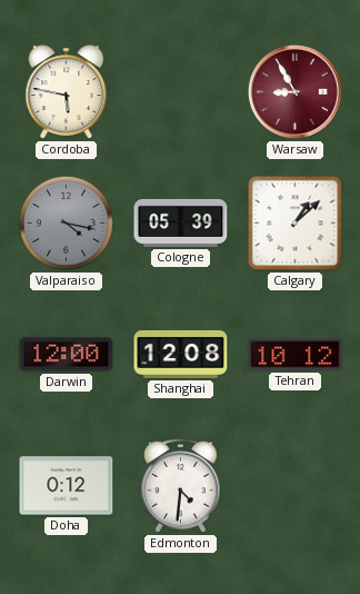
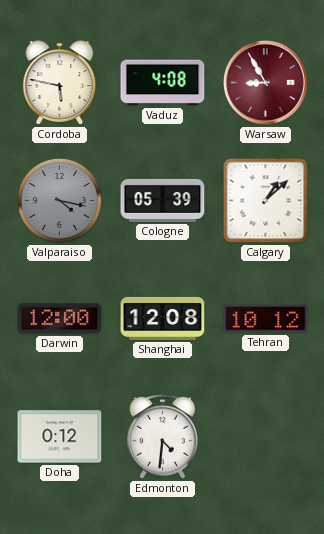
Vaduz: none -> 4:08
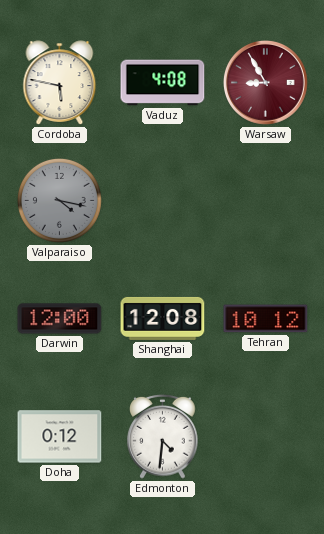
Cologne: 05:39 -> none
Calgary: 1:08 -> none
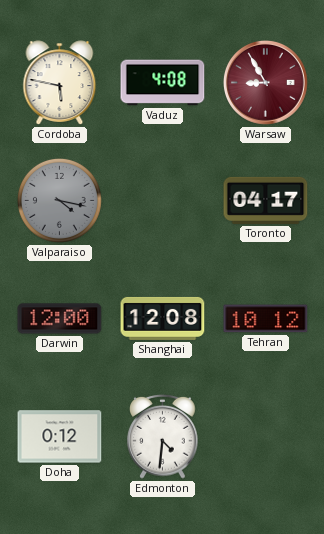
Toronto: none -> 04:17
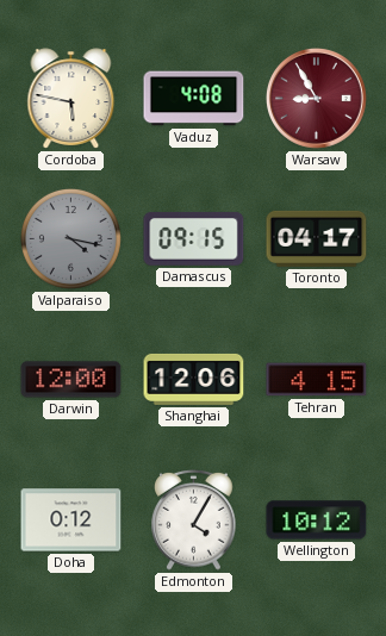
Damascus: none -> 09:15
Shanghai: 12:08 -> 12:06
Tehran: 10:12 -> 4:15
Edmonton: 4:31 -> 4:05
Wellington: none -> 10:12
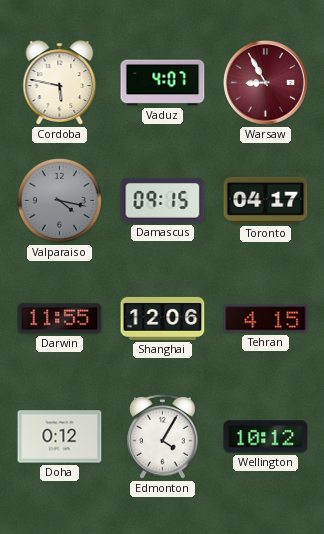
Vaduz: 4:08 -> 4:07
Darwin: 12:00 -> 11:55
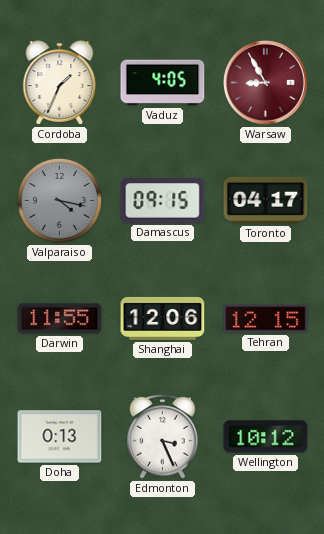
Cordoba: 5:47 -> 1:34
Vaduz: 4:07 -> 4:05
Tehran: 4:15 -> 12:15
Doha: 0:12 -> 0:13
Edmonton: 4:05 -> 3:26
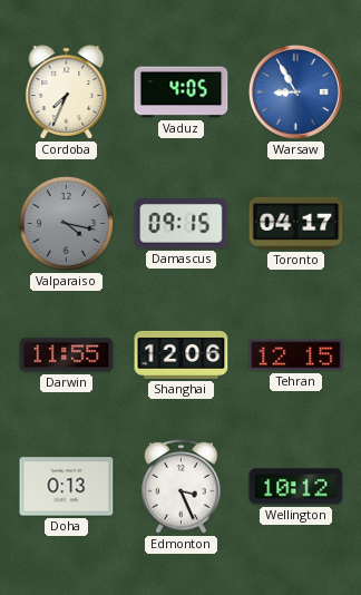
Cordoba: 1:34 -> 7:34
Warsaw dial: burgundy -> blue
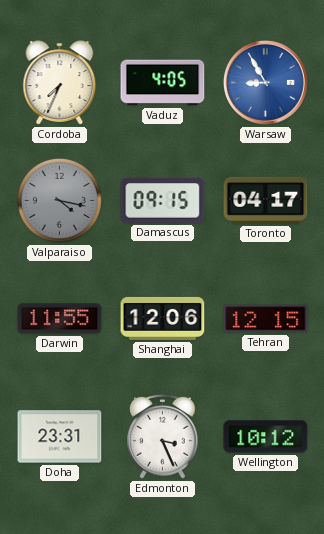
Doha: 0:13 -> 23:31
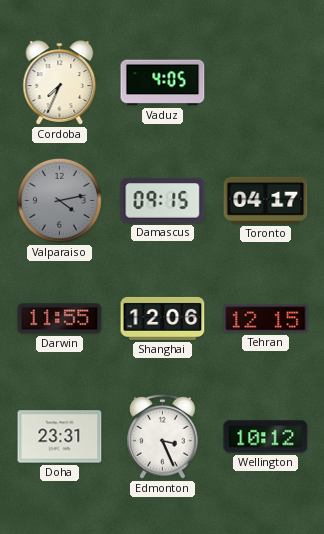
Warsaw: 8:55 -> none
Valparaiso: 4:17 -> 4:13
